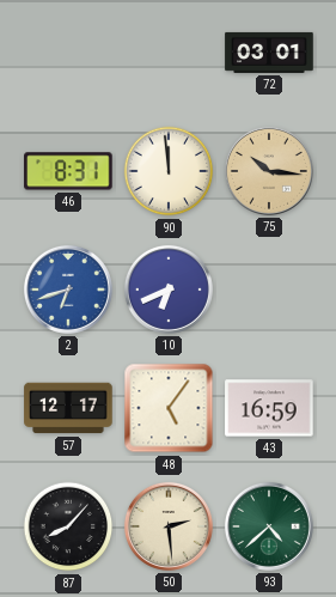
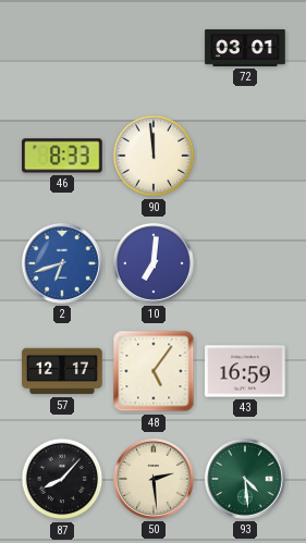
46: 8:31 -> 8:33
75: 10:16 -> none
10: 6:41 -> 7:01
93: 4:38 -> 4:29
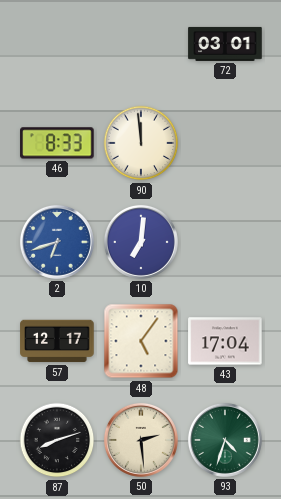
43: 16:59 -> 17:04
87: 8:07 -> 8:12
93: 4:29 -> 4:33
